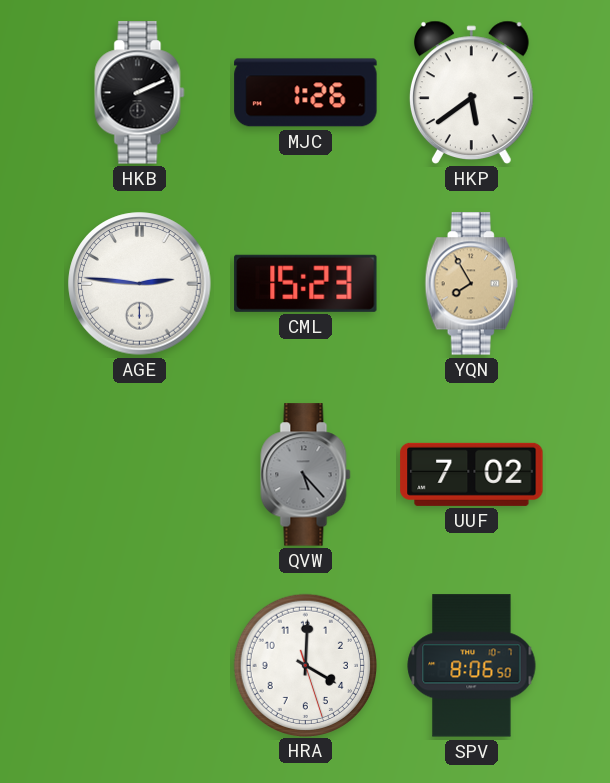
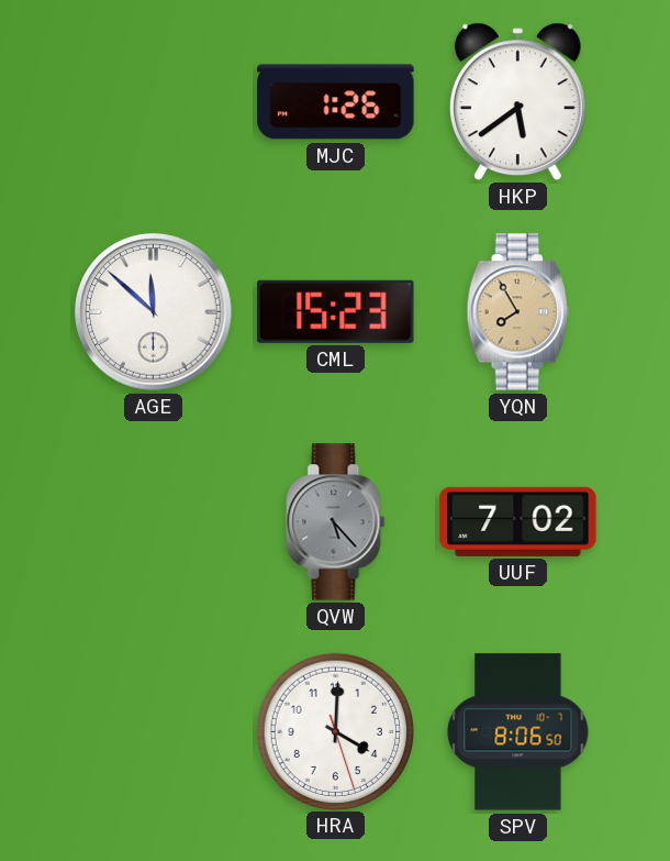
HKB: 2:11 -> none
AGE: 2:46 -> 11:52
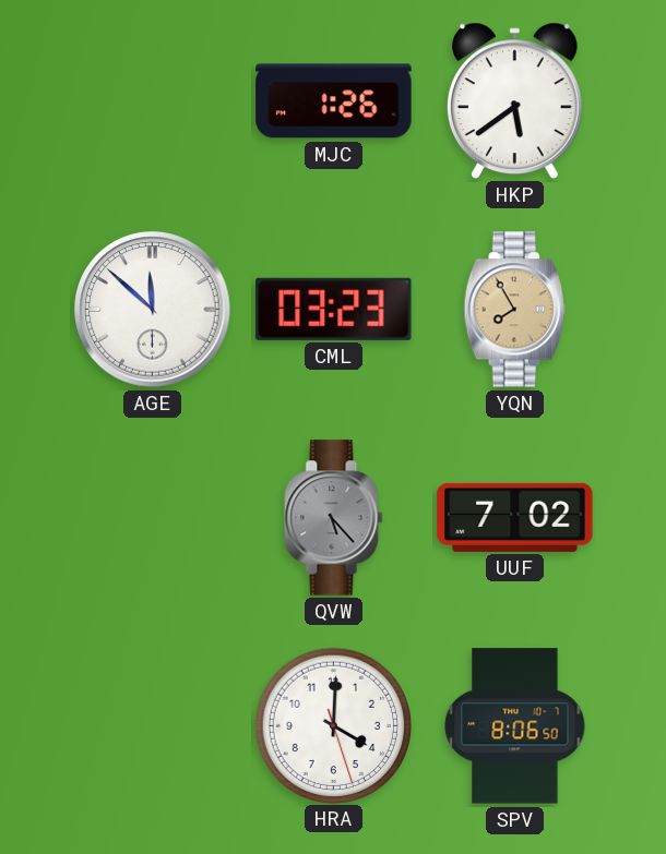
CML: 15:23 -> 03:23
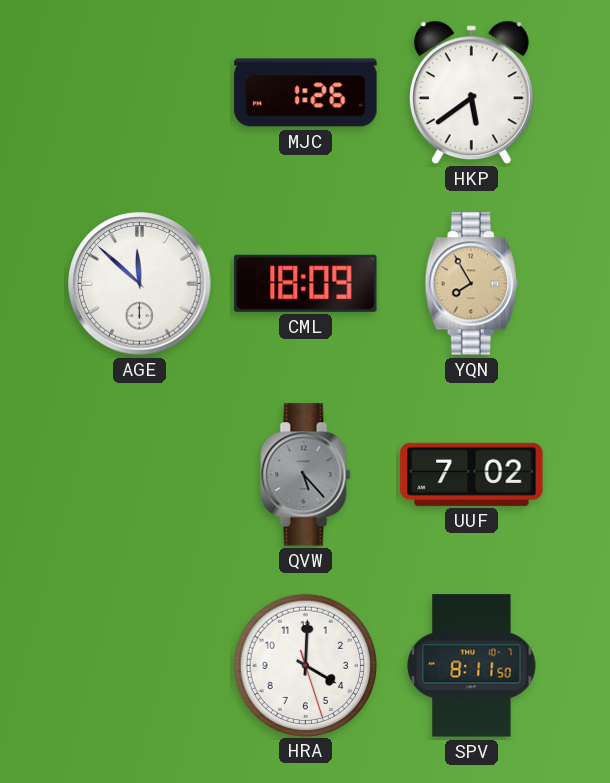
CML: 03:23 -> 18:09
SPV: 8:06 -> 8:11
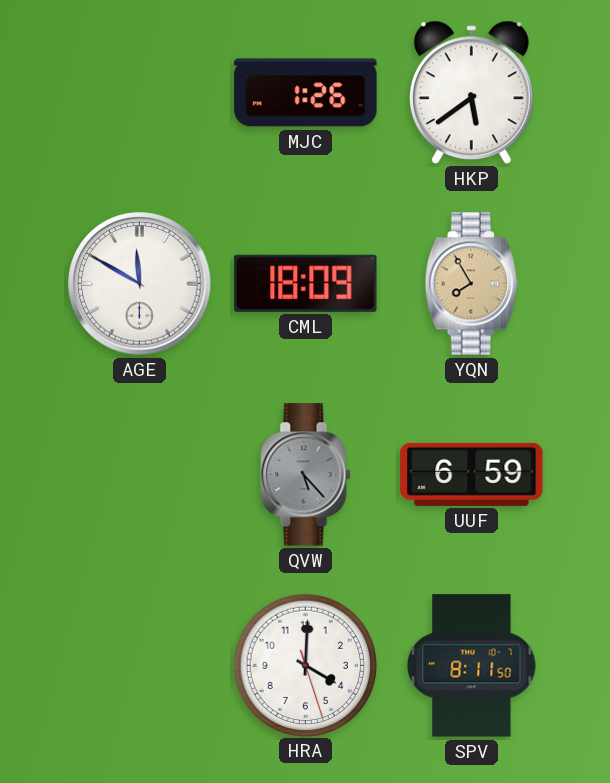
AGE: 11:52 -> 11:50
UUF: 7:02 -> 6:59
